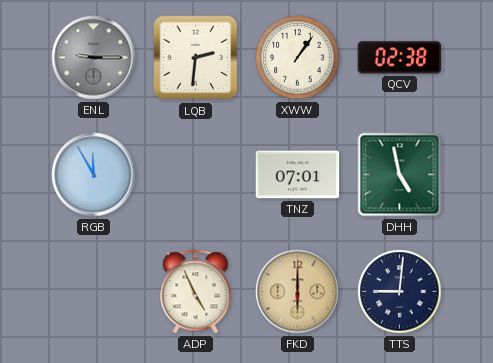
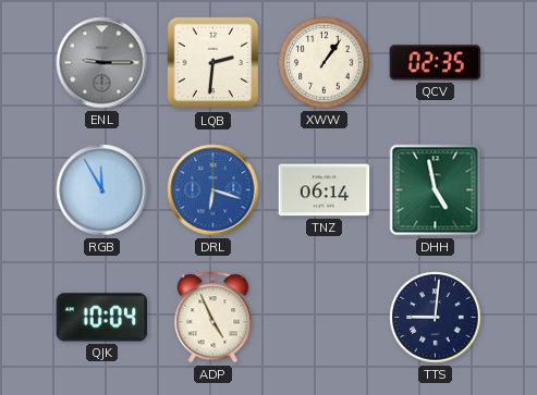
QCV: 02:38 -> 02:35
DRL: none -> 6:18
TNZ: 07:01 -> 06:14
QJK: none -> 10:04
FKD: 6:00 -> none
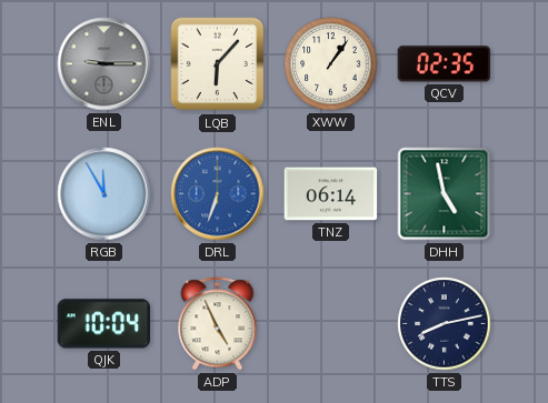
LQB: 2:31 -> 6:07
DRL: 6:18 -> 6:33
TTS: 9:01 -> 8:13
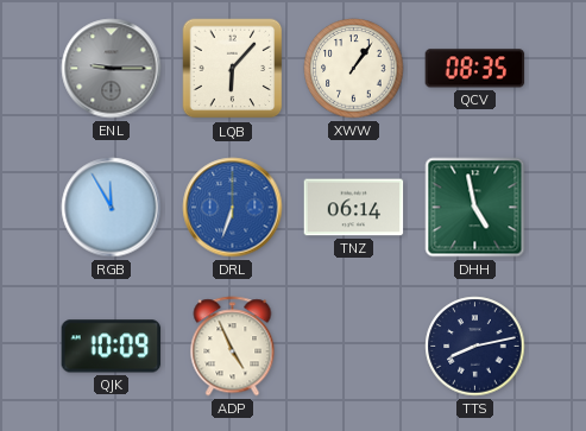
QCV: 02:35 -> 08:35
QJK: 10:04 -> 10:09
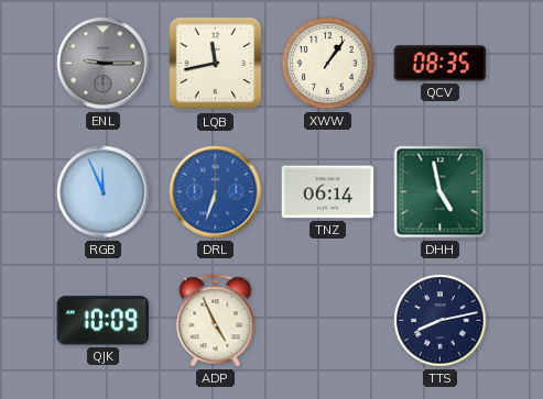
LQB: 6:07 -> 11:43
RGB: 11:55 -> 11:56
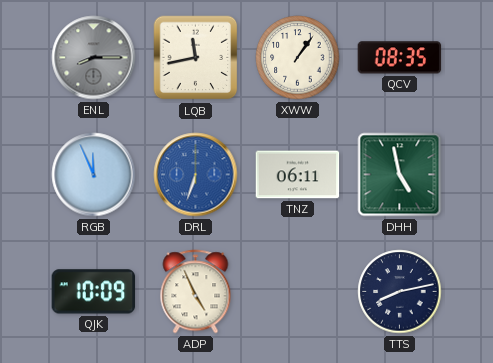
ENL: 9:15 -> 8:15
TNZ: 06:14 -> 06:11
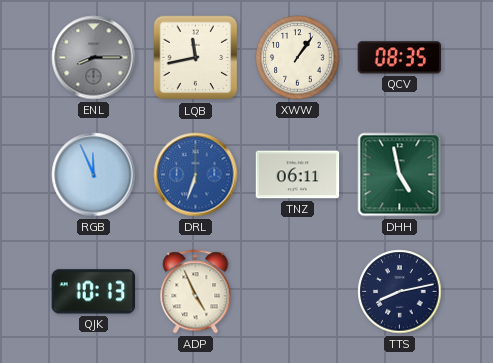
QJK: 10:09 -> 10:13
